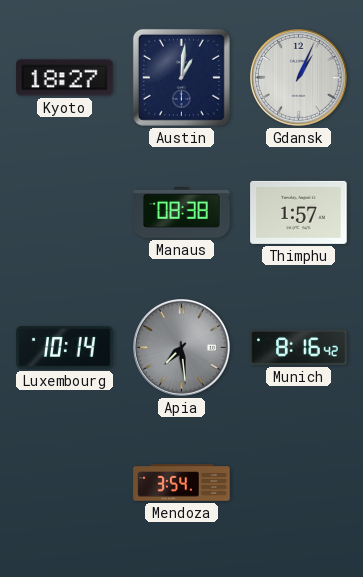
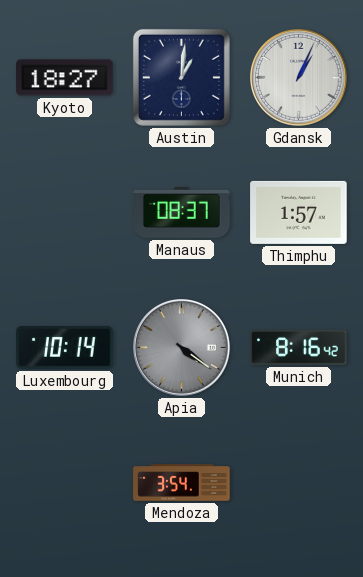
Manaus: 08:38 -> 08:37
Apia: 7:29 -> 4:21
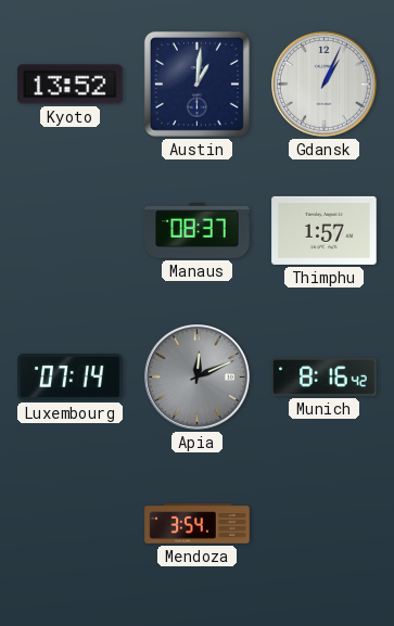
Kyoto: 18:27 -> 13:52
Luxembourg: 10:14 -> 07:14
Apia: 4:21 -> 12:11
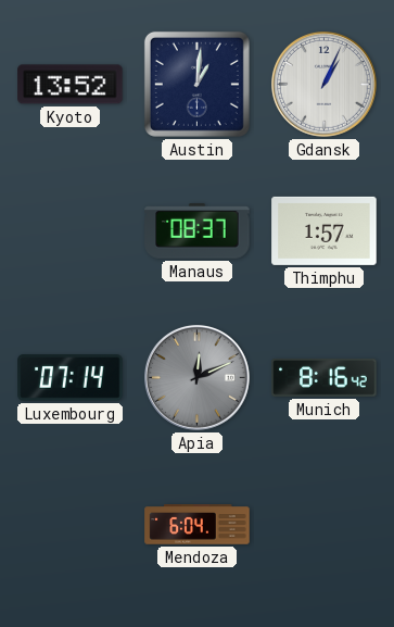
Mendoza: 3:54 -> 6:04
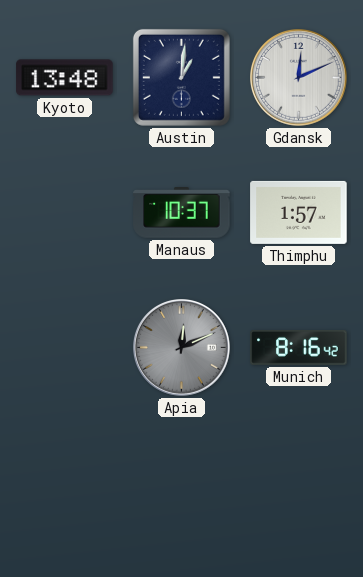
Kyoto: 13:52 -> 13:48
Gdansk: 1:04 -> 12:11
Manaus: 08:37 -> 10:37
Luxembourg: 07:14 -> none
Mendoza: 6:04 -> none
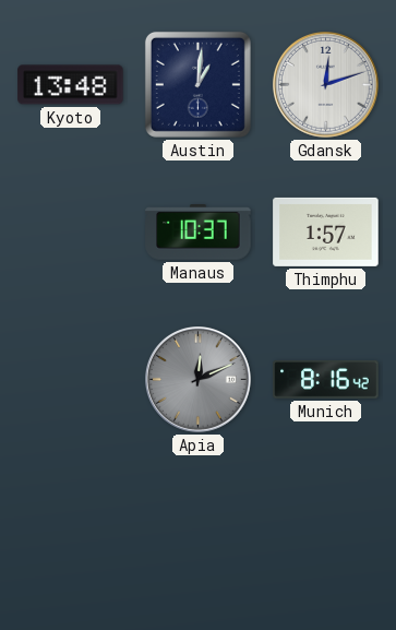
Gdansk: 12:11 -> 12:12
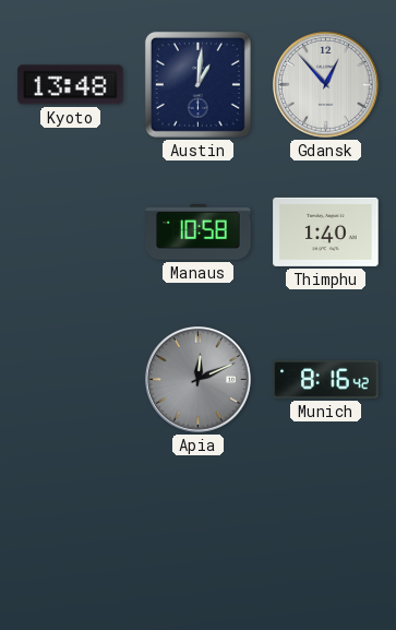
Gdansk: 12:12 -> 12:53
Manaus: 10:37 -> 10:58
Thimphu: 1:57 -> 1:40
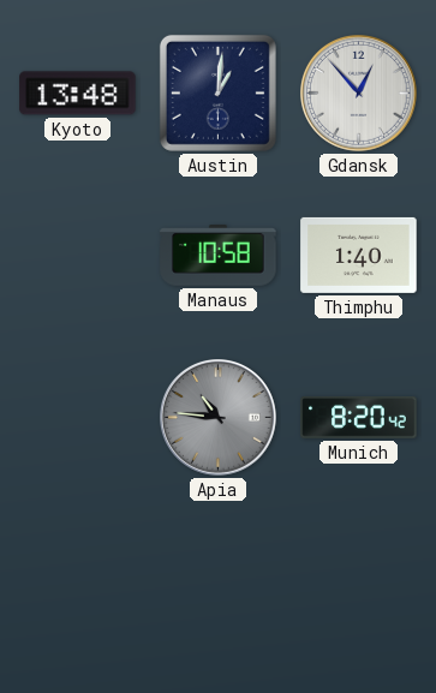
Apia: 12:11 -> 10:46
Munich: 8:16 -> 8:20
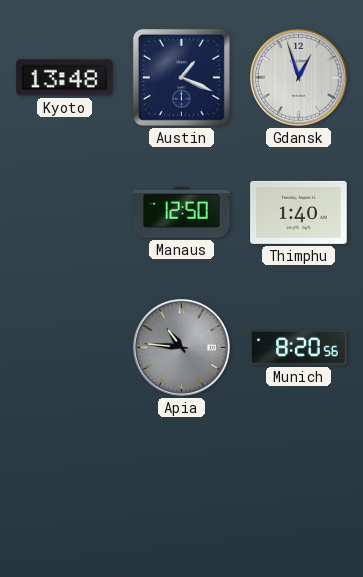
Austin: 1:01 -> 1:19
Gdansk: 12:53 -> 12:57
Manaus: 10:58 -> 12:50
Munich: 8:20:42 -> 8:20:56
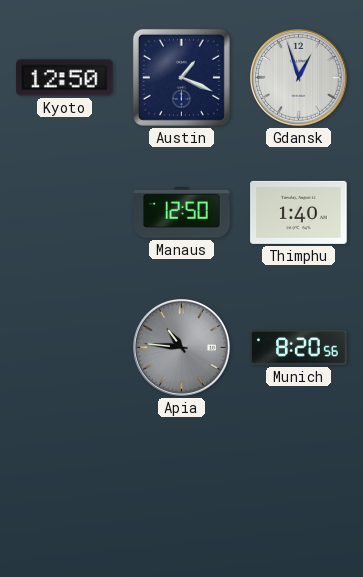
Kyoto: 13:48 -> 12:50
